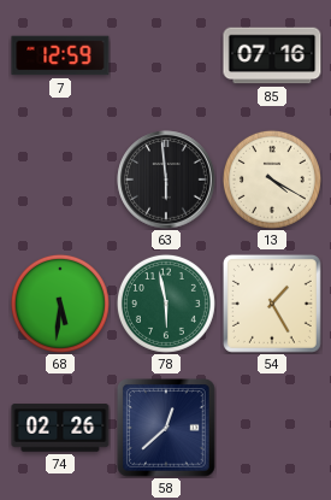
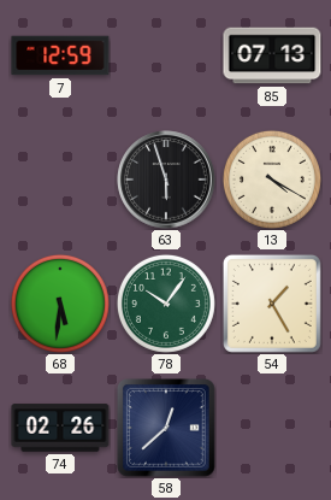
85: 07:16 -> 07:13
63: 5:59 -> 5:57
78: 5:58 -> 10:06
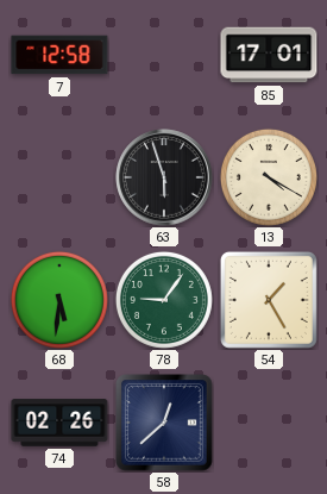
7: 12:59 -> 12:58
85: 07:13 -> 17:01
78: 10:06 -> 9:06
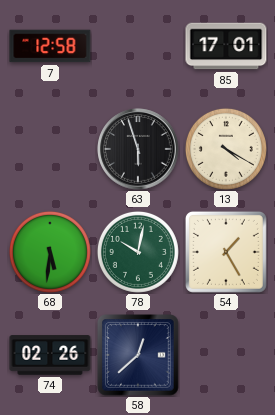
78: 9:06 -> 10:02
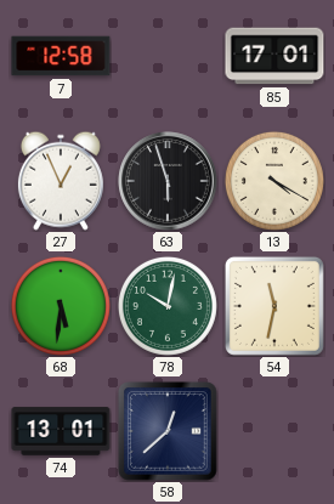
27: none -> 12:56
54: 1:25 -> 11:32
74: 02:26 -> 13:01
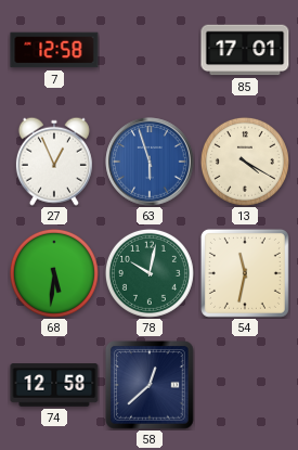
63 dial: black -> blue
74: 13:01 -> 12:58
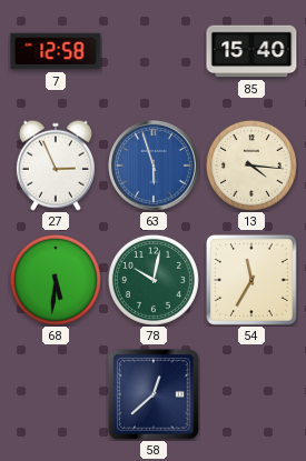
85: 17:01 -> 15:40
27: 12:56 -> 2:56
13: 4:20 -> 4:16
54: 11:32 -> 11:35
74: 12:58 -> none
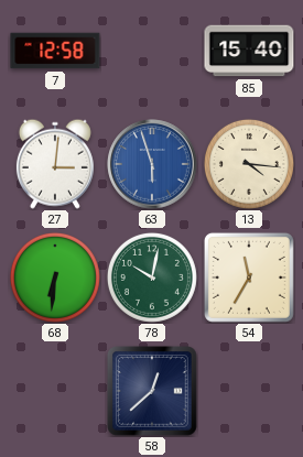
27: 2:56 -> 3:01
68: 5:31 -> 6:31
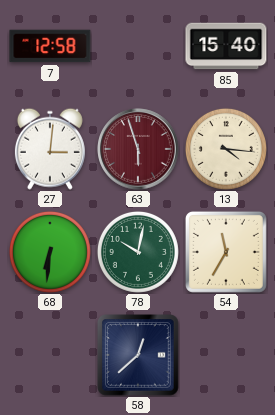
63 dial: blue -> burgundy
